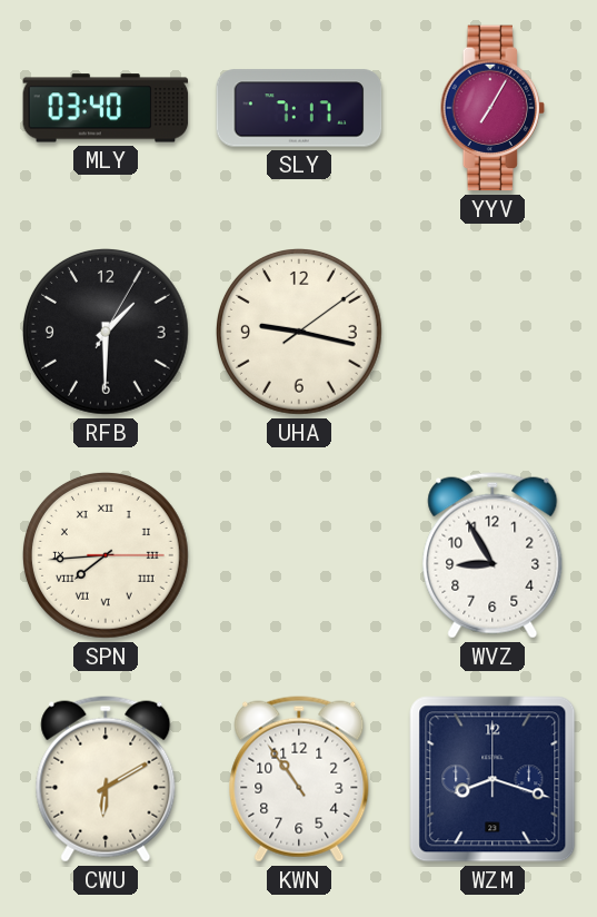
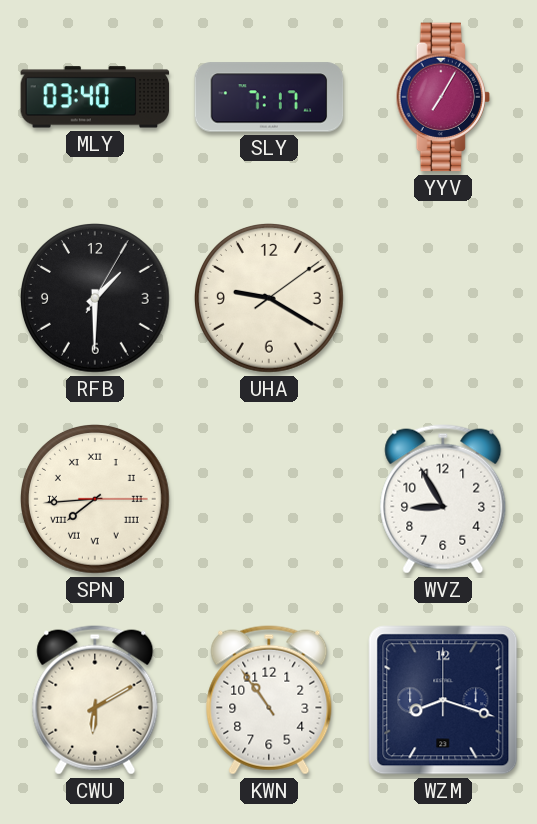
UHA: 9:17 -> 9:20
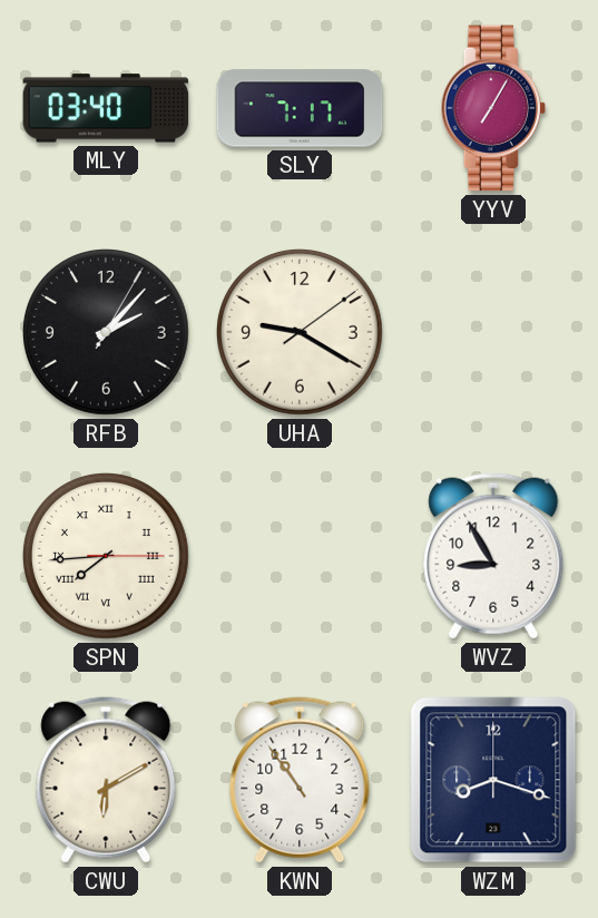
RFB: 1:30 -> 2:07
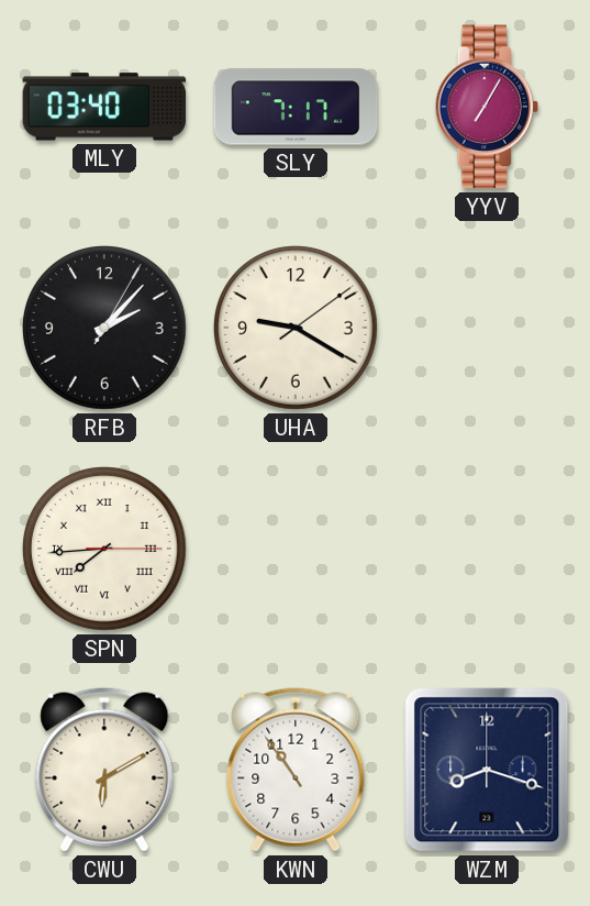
WVZ: 8:55 -> none
